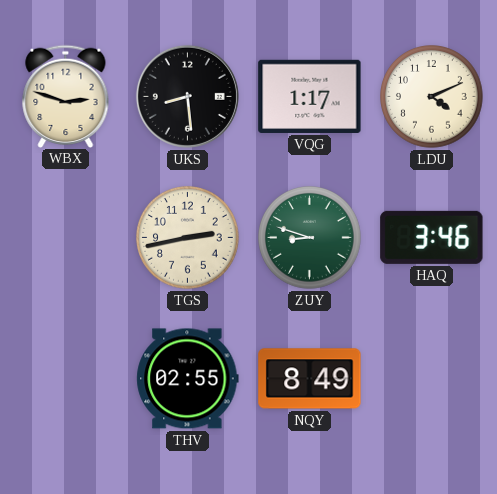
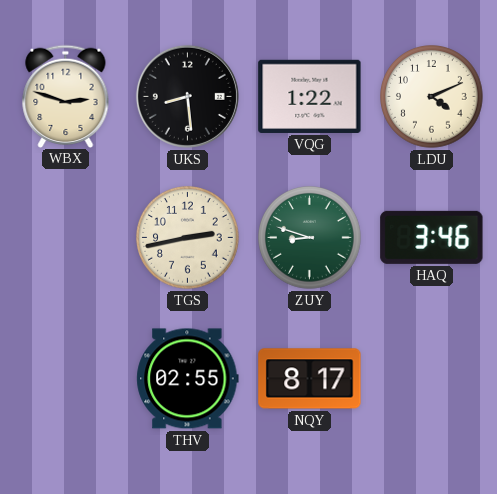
VQG: 1:17 -> 1:22
NQY: 8:49 -> 8:17
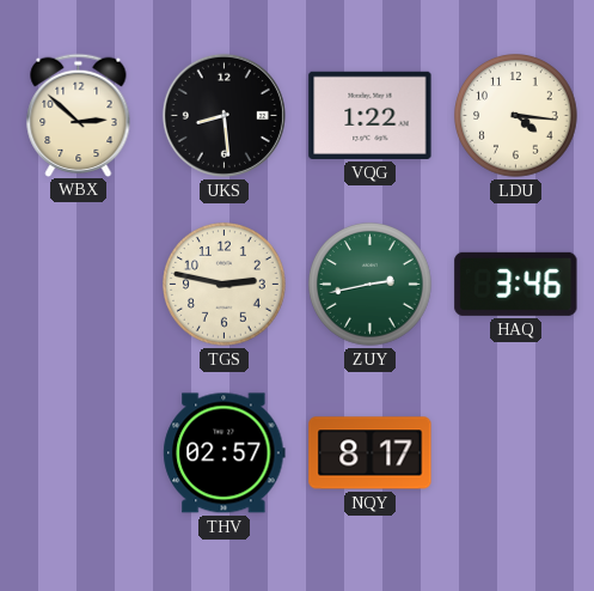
WBX: 2:48 -> 2:52
LDU: 4:11 -> 4:16
TGS: 2:43 -> 2:47
ZUY: 8:48 -> 2:43
THV: 02:55 -> 02:57
